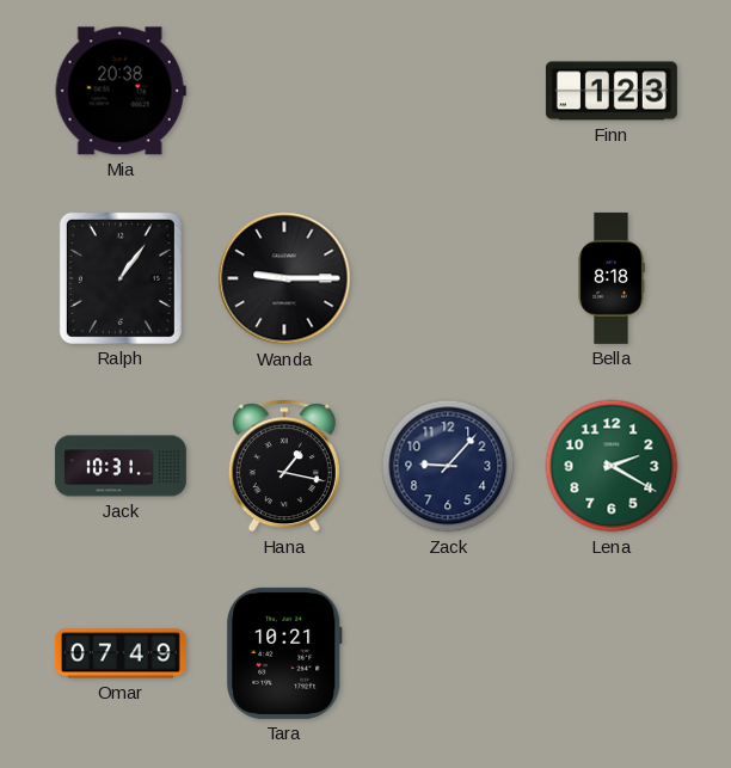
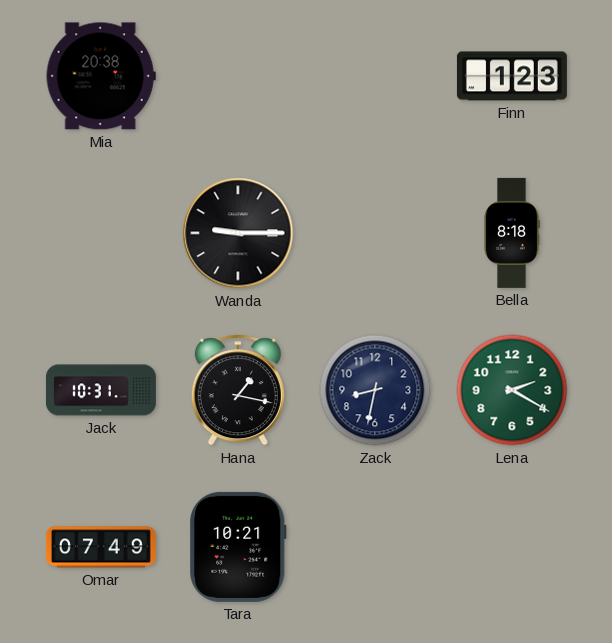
Ralph: 1:06 -> none
Zack: 9:07 -> 8:32
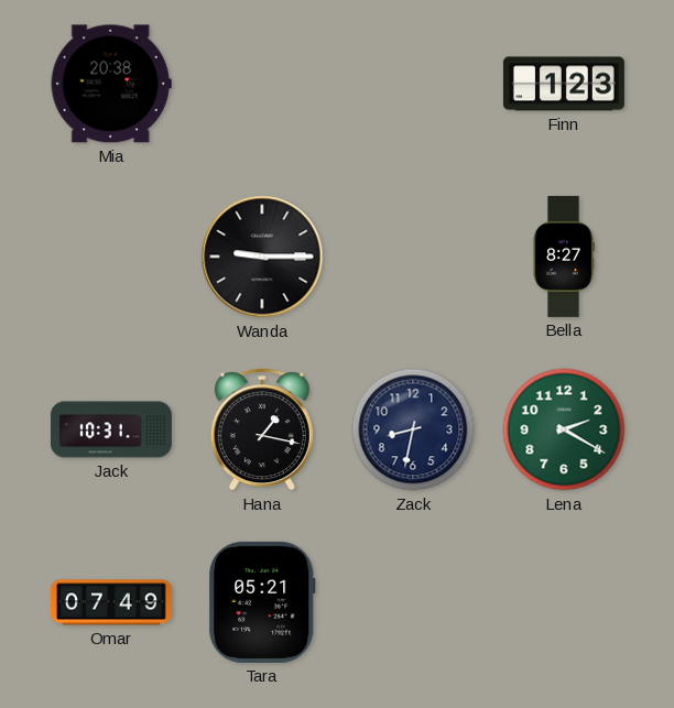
Bella: 8:18 -> 8:27
Tara: 10:21 -> 05:21
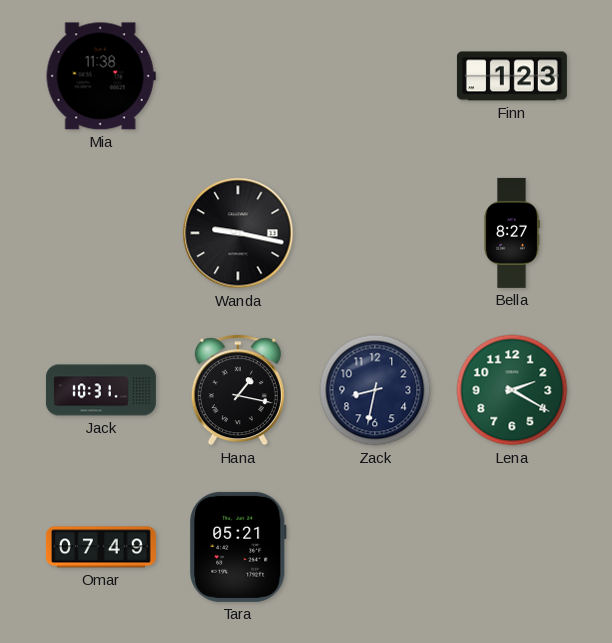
Mia: 20:38 -> 11:38
Wanda: 9:15 -> 9:17
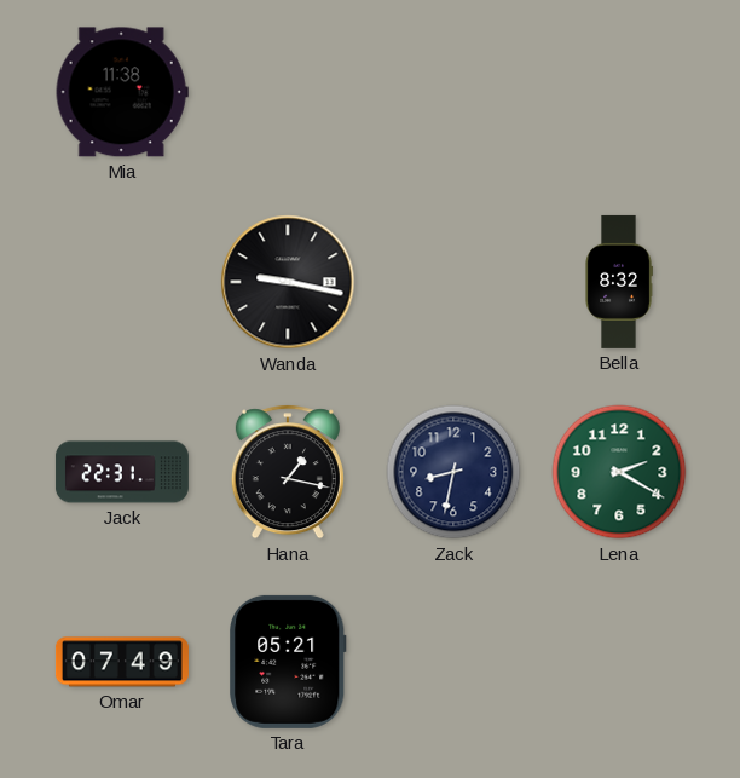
Finn: 1:23 -> none
Bella: 8:27 -> 8:32
Jack: 10:31 -> 22:31
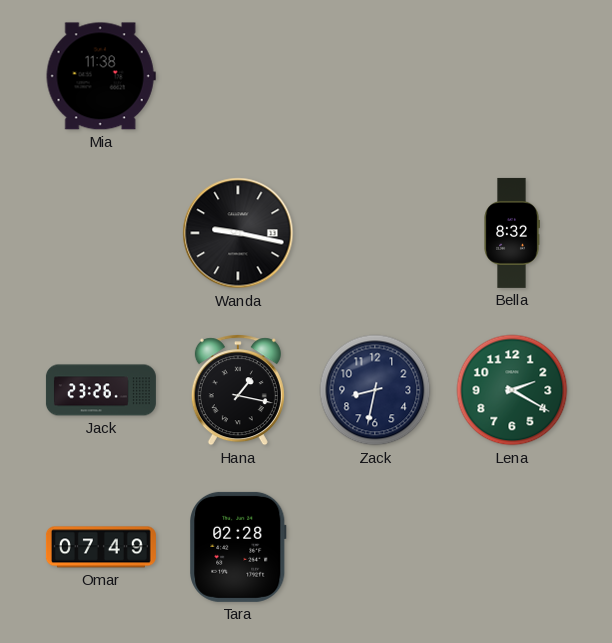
Jack: 22:31 -> 23:26
Tara: 05:21 -> 02:28
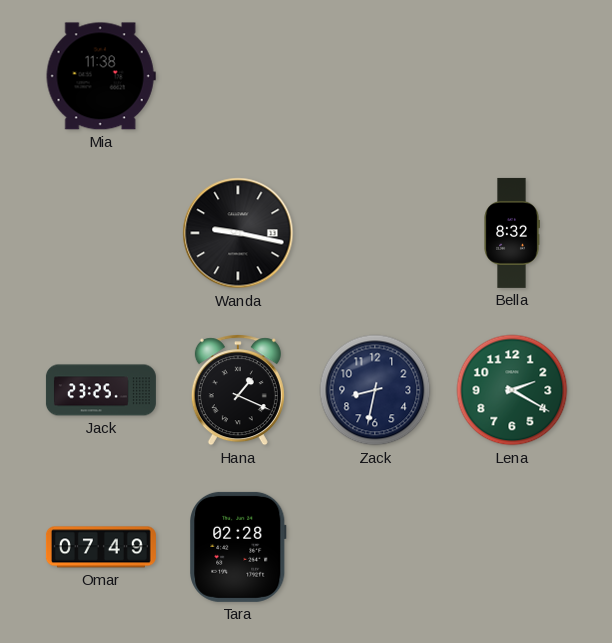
Jack: 23:26 -> 23:25
Hana: 1:17 -> 1:19
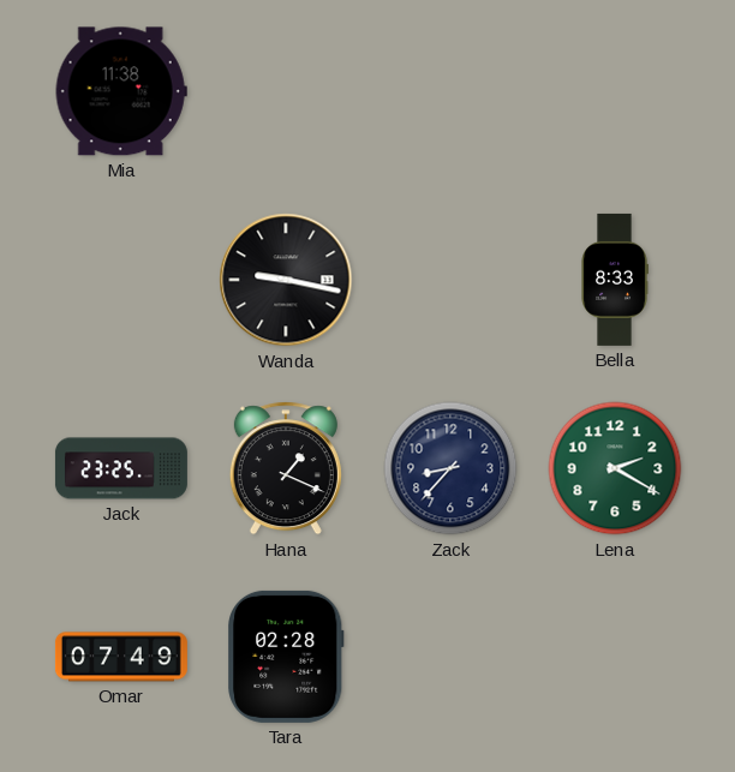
Bella: 8:32 -> 8:33
Zack: 8:32 -> 8:37
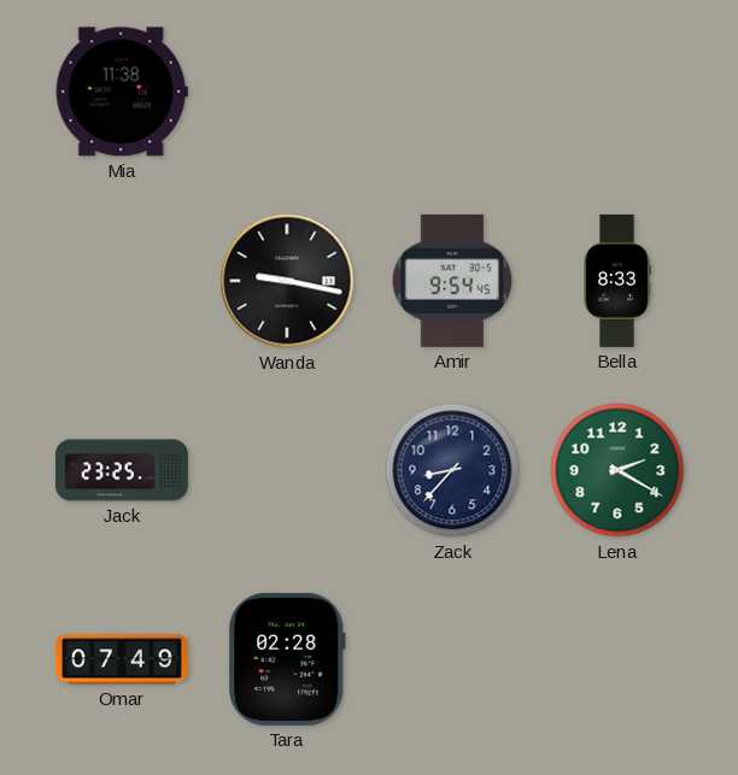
Amir: none -> 9:54
Hana: 1:19 -> none
